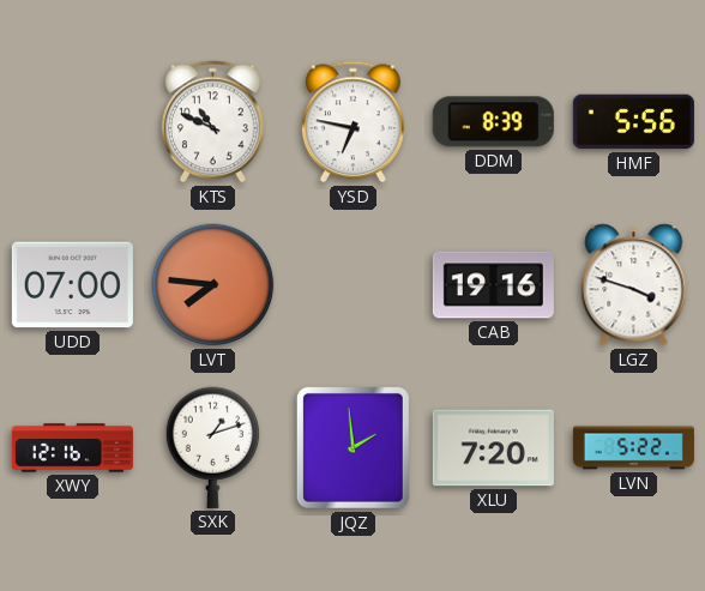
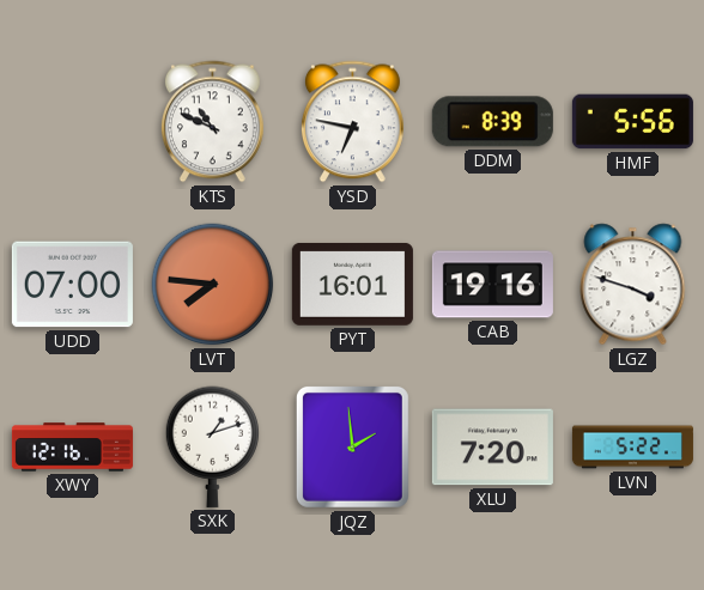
PYT: none -> 16:01
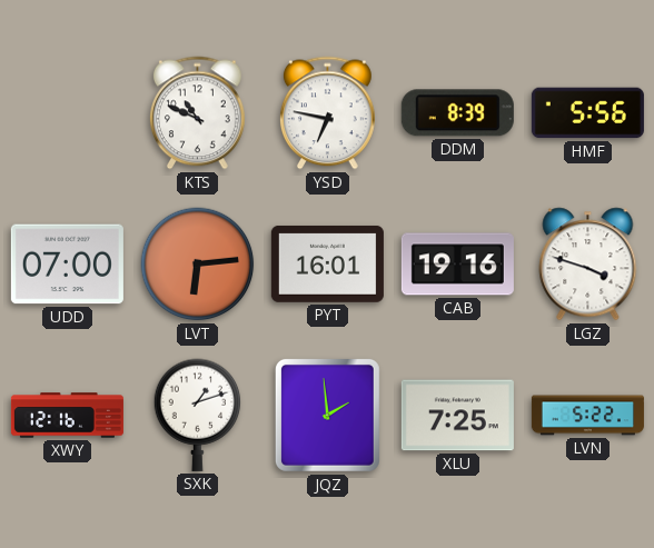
LVT: 7:46 -> 6:14
XLU: 7:20 -> 7:25
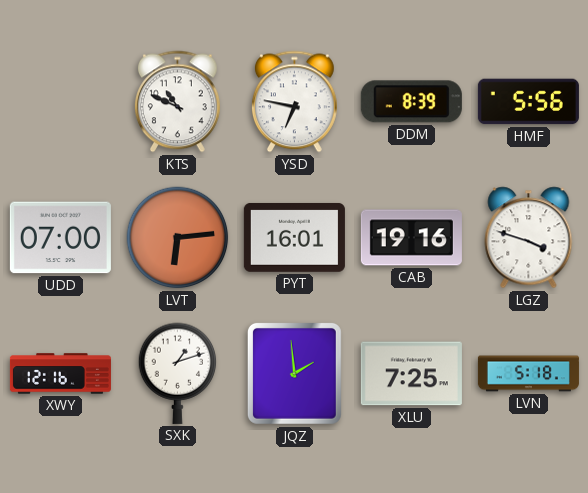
LVN: 5:22 -> 5:18
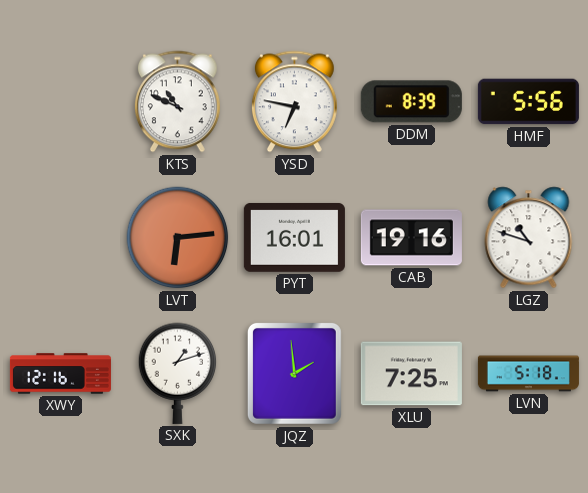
UDD: 07:00 -> none
LGZ: 3:48 -> 10:48
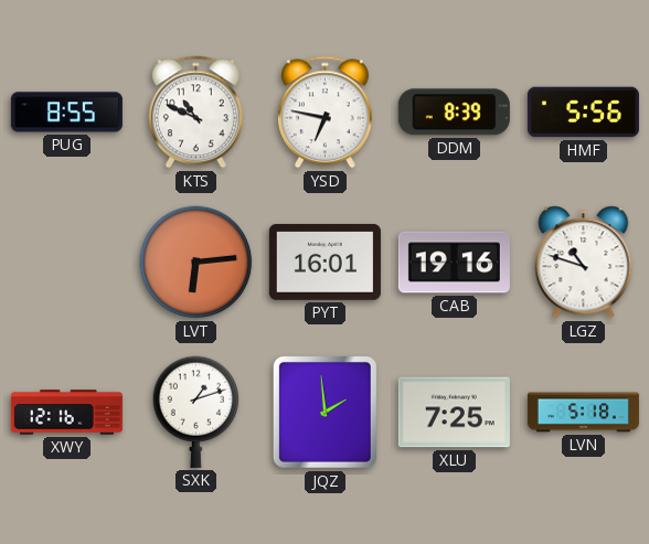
PUG: none -> 8:55
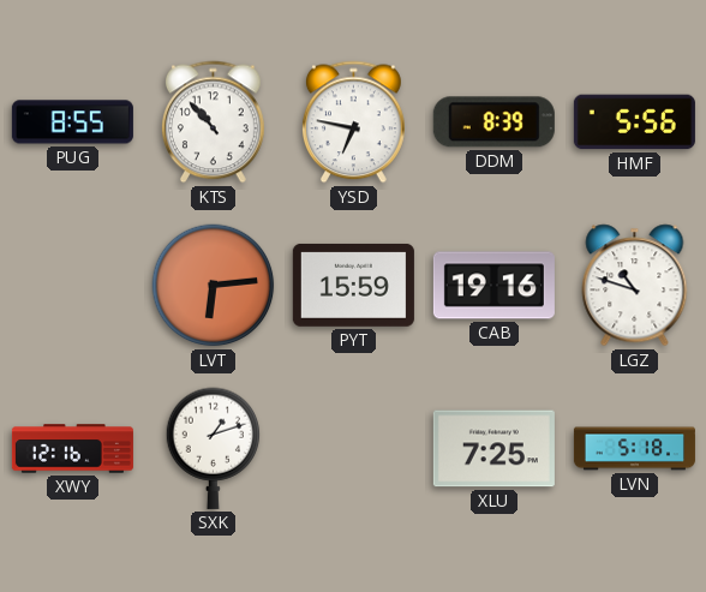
KTS: 10:49 -> 10:53
PYT: 16:01 -> 15:59
JQZ: 1:59 -> none
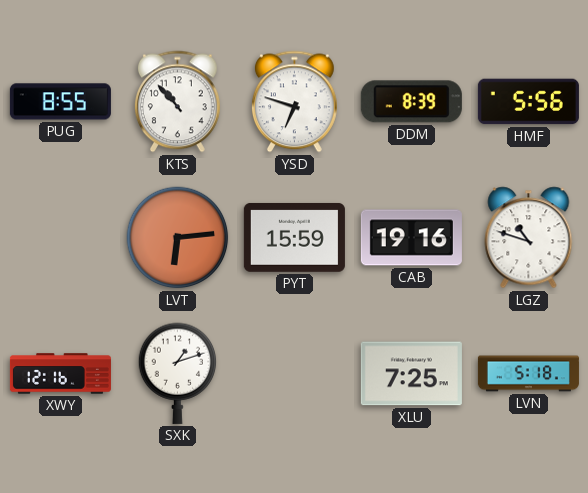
YSD: 6:47 -> 6:48
